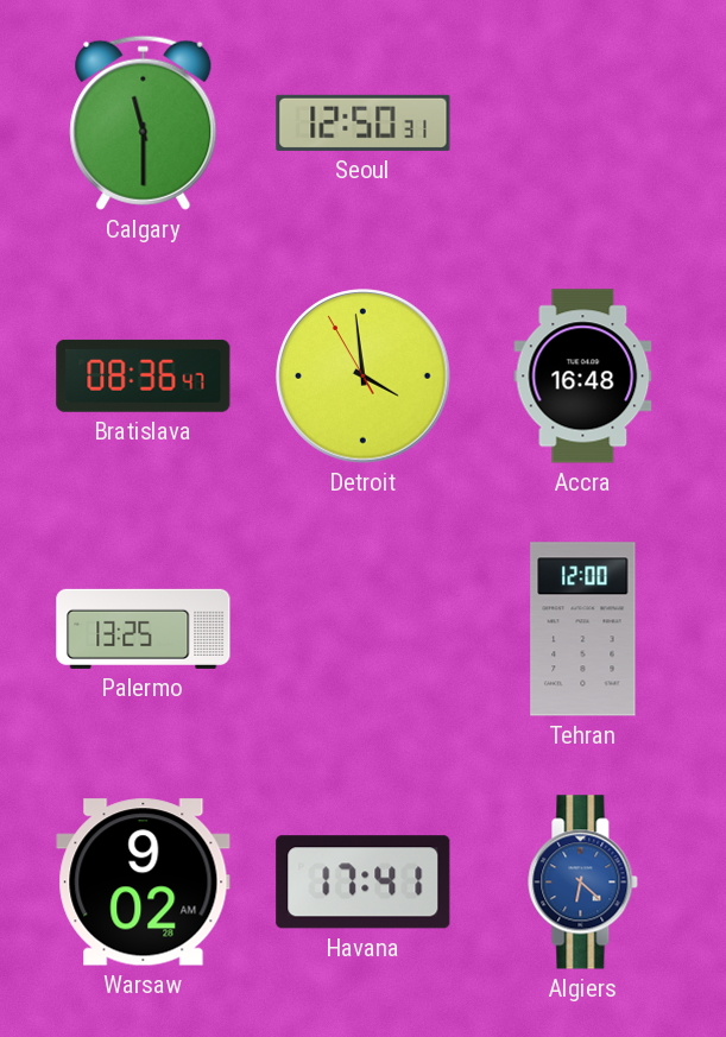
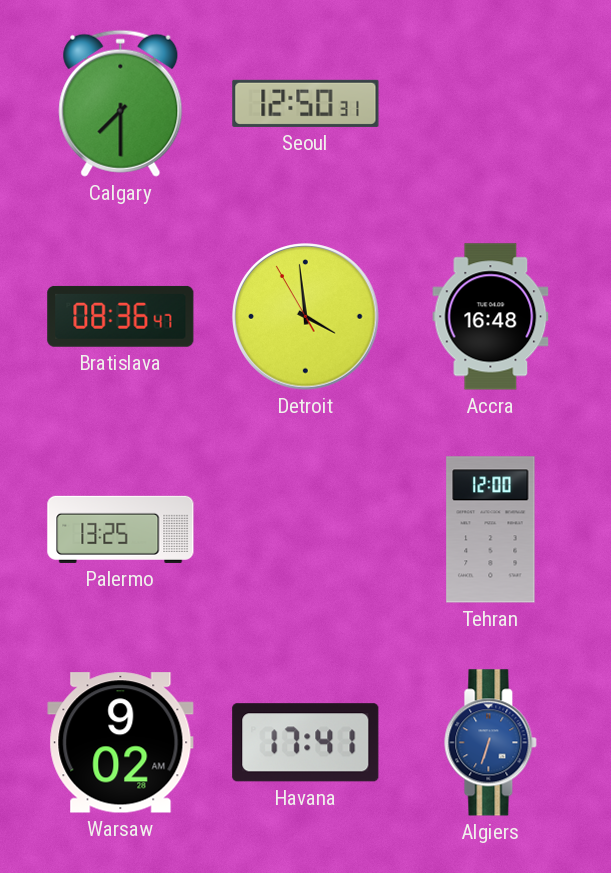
Calgary: 11:30 -> 7:30
Algiers: 6:22 -> 6:33
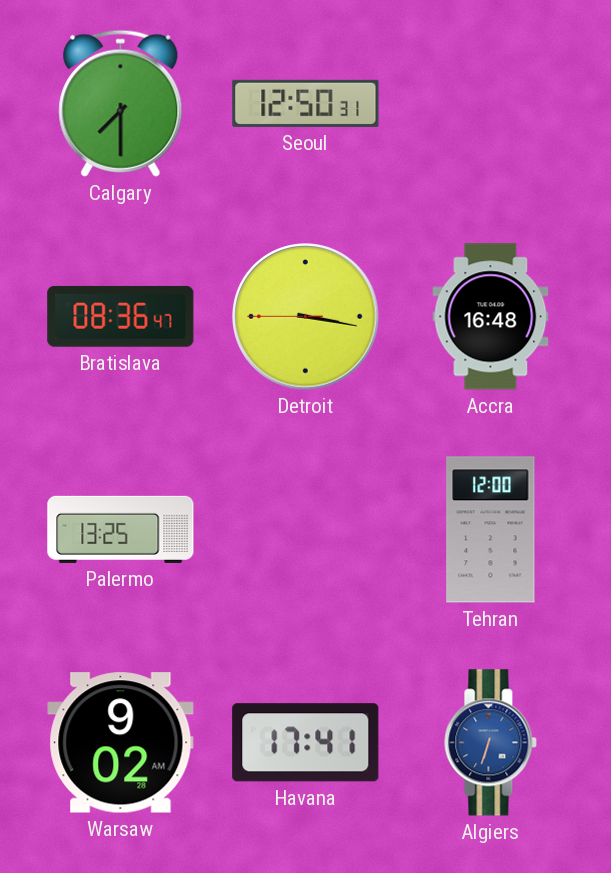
Detroit: 3:58 -> 3:16
